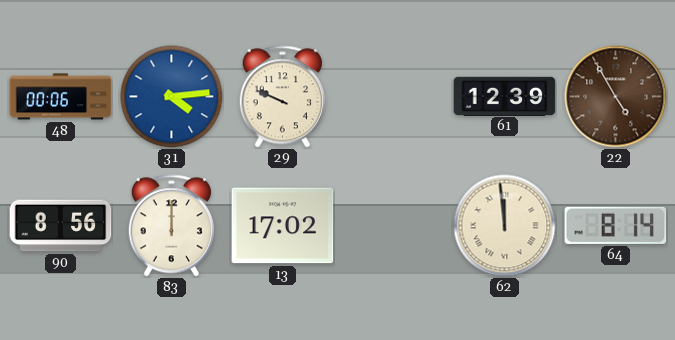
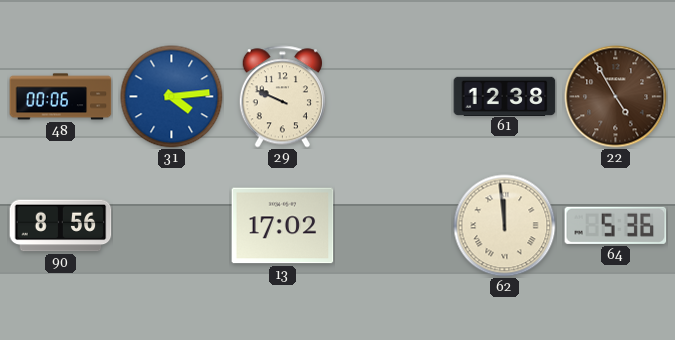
61: 12:39 -> 12:38
83: 12:00 -> none
64: 8:14 -> 5:36
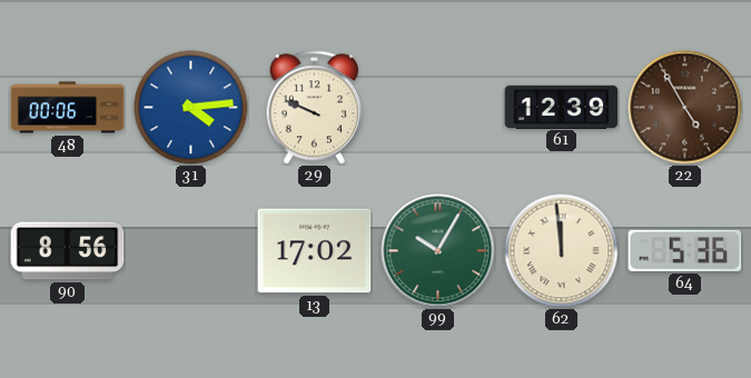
61: 12:38 -> 12:39
99: none -> 10:05
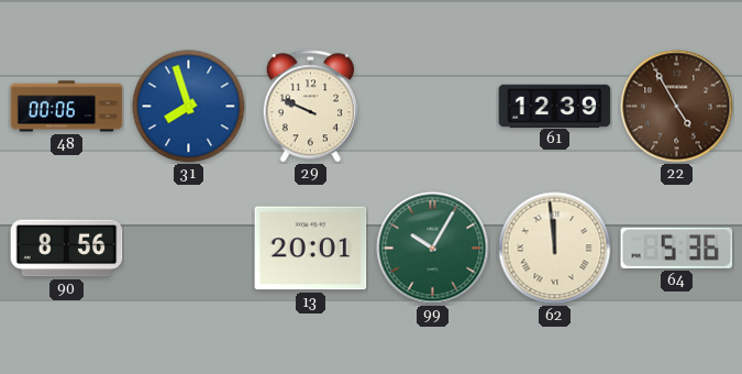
31: 4:14 -> 7:57
13: 17:02 -> 20:01
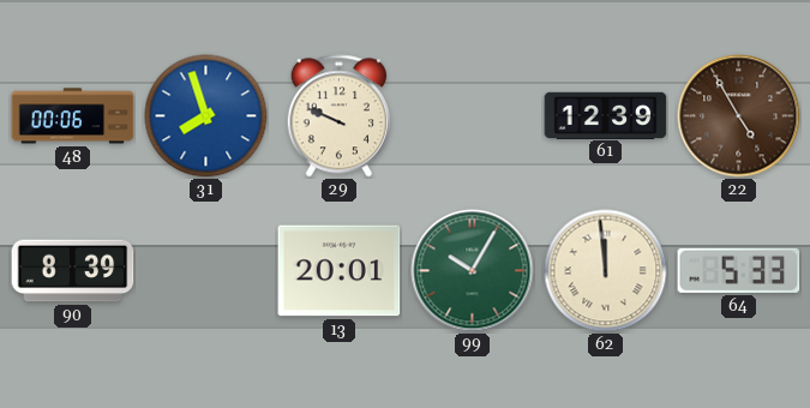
90: 8:56 -> 8:39
64: 5:36 -> 5:33
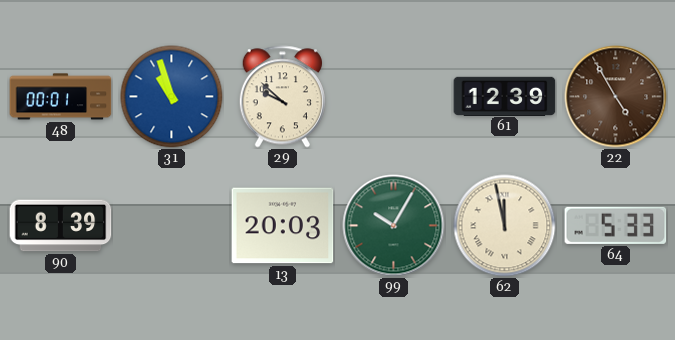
48: 00:06 -> 00:01
31: 7:57 -> 10:57
29: 9:49 -> 9:52
13: 20:01 -> 20:03
62: 11:59 -> 11:58
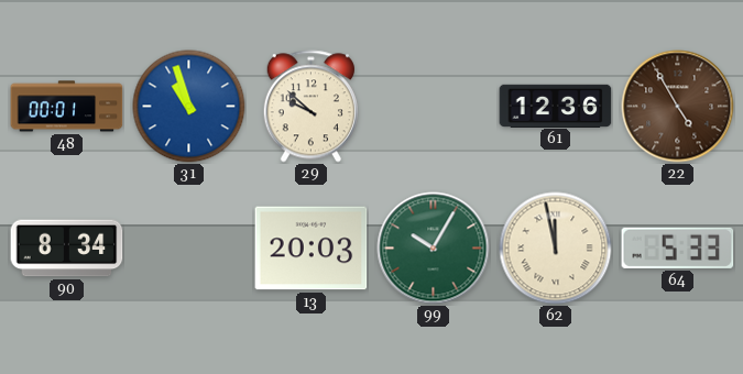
61: 12:39 -> 12:36
90: 8:39 -> 8:34
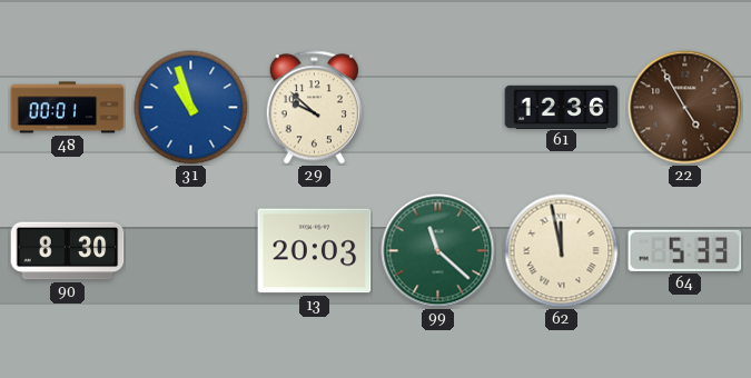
90: 8:34 -> 8:30
99: 10:05 -> 11:22
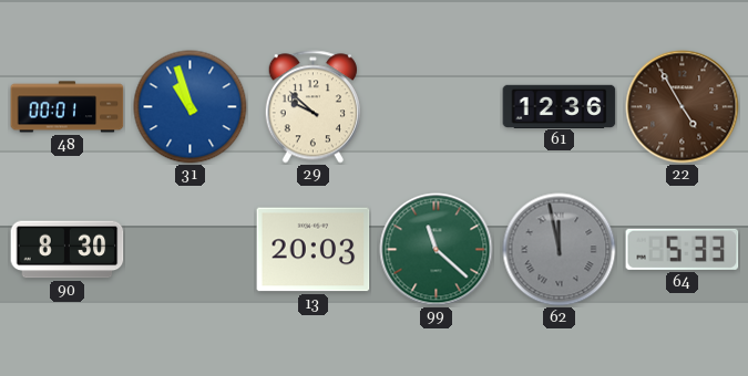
62 dial: cream -> grey
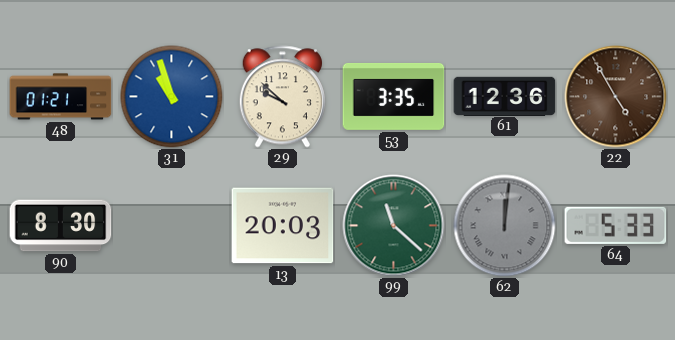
48: 00:01 -> 01:21
53: none -> 3:35
62: 11:58 -> 12:01
